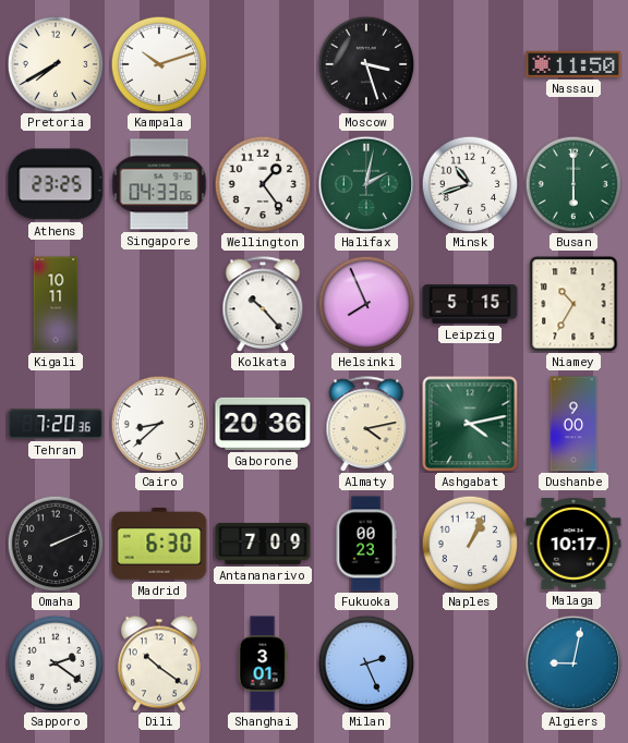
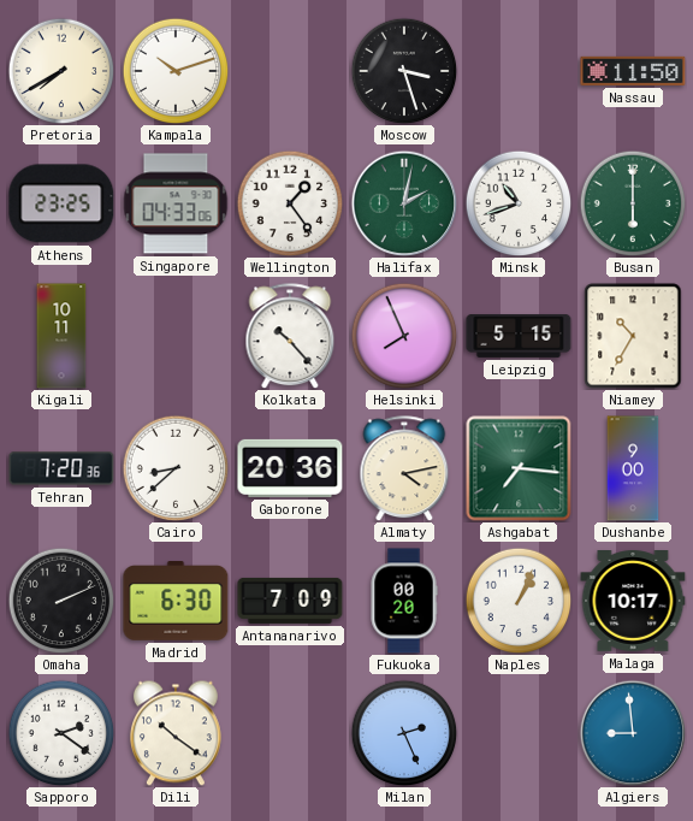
Ashgabat: 4:13 -> 7:16
Fukuoka: 00:23 -> 00:20
Shanghai: 3:01 -> none
Algiers: 9:02 -> 8:59
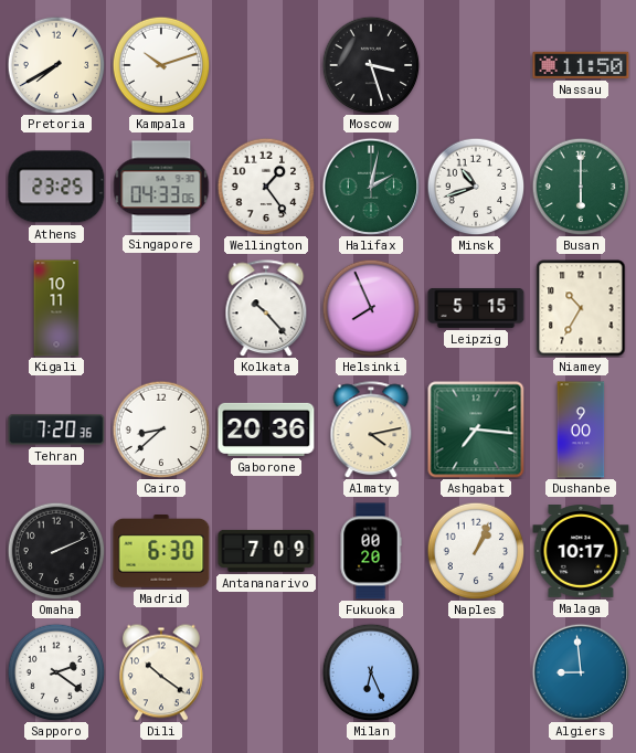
Milan: 2:26 -> 6:26
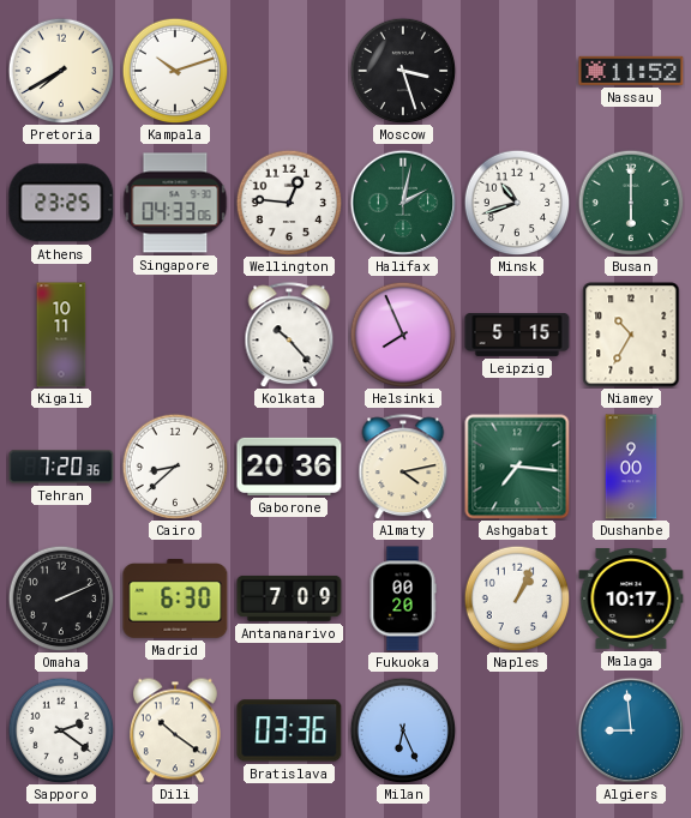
Nassau: 11:50 -> 11:52
Wellington: 1:24 -> 12:46
Bratislava: none -> 03:36
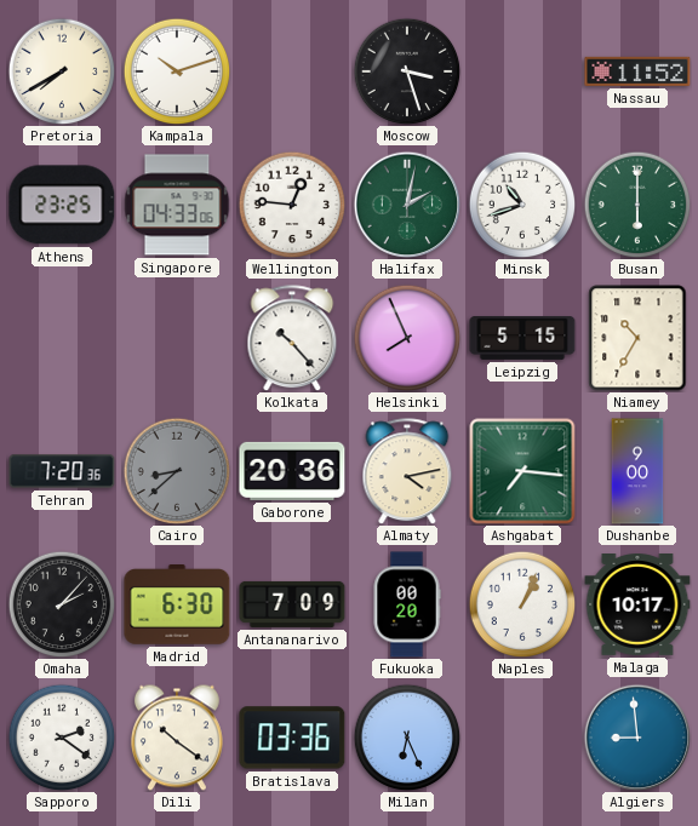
Kigali: 10:11 -> none
Cairo dial: white -> grey
Omaha: 2:11 -> 2:07
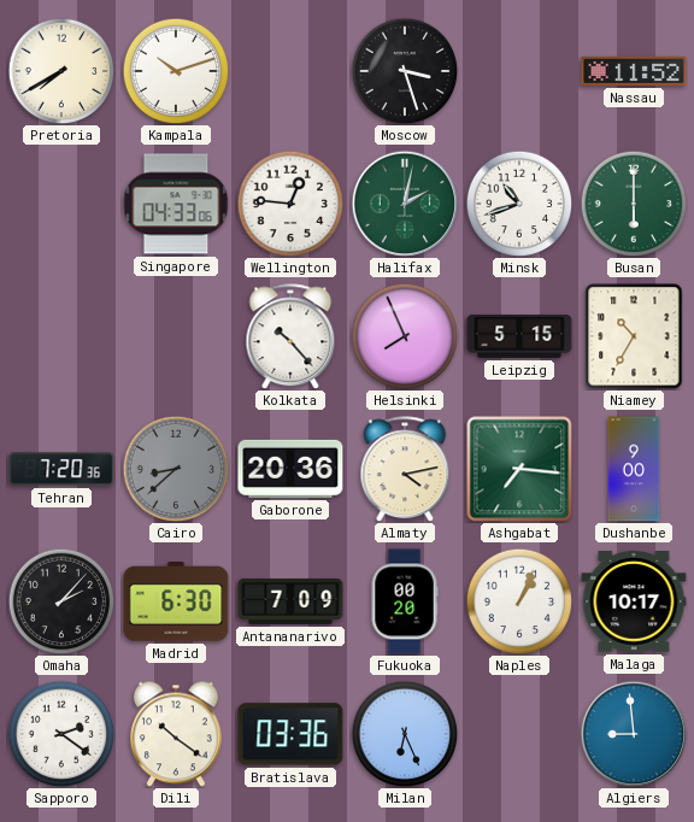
Athens: 23:25 -> none
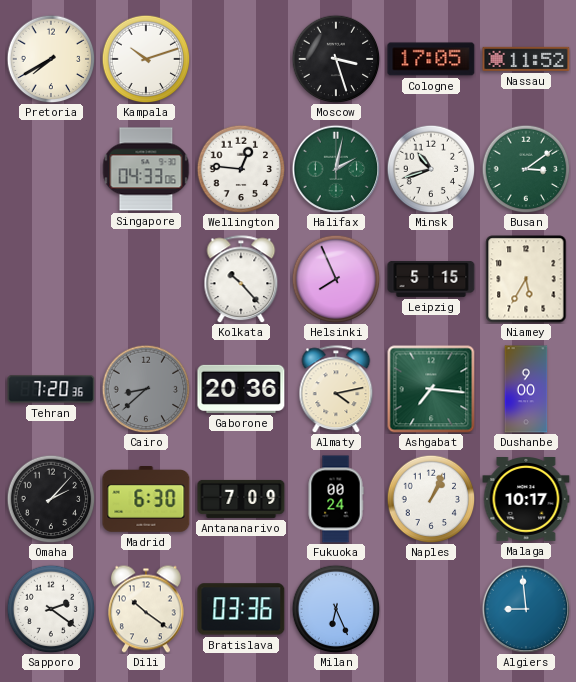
Cologne: none -> 17:05
Busan: 6:00 -> 3:09
Niamey: 10:35 -> 5:35
Fukuoka: 00:20 -> 00:24
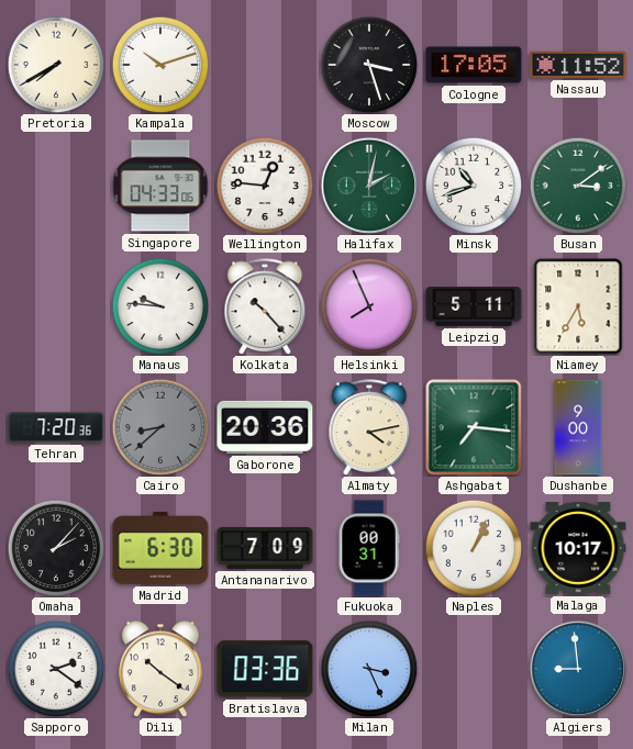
Manaus: none -> 9:46
Leipzig: 5:15 -> 5:11
Fukuoka: 00:24 -> 00:31
Milan: 6:26 -> 3:26
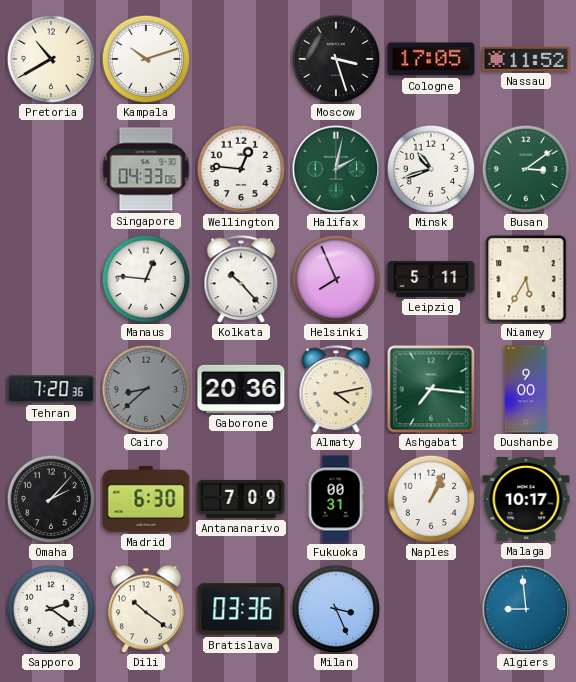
Pretoria: 7:40 -> 10:40
Manaus: 9:46 -> 12:46
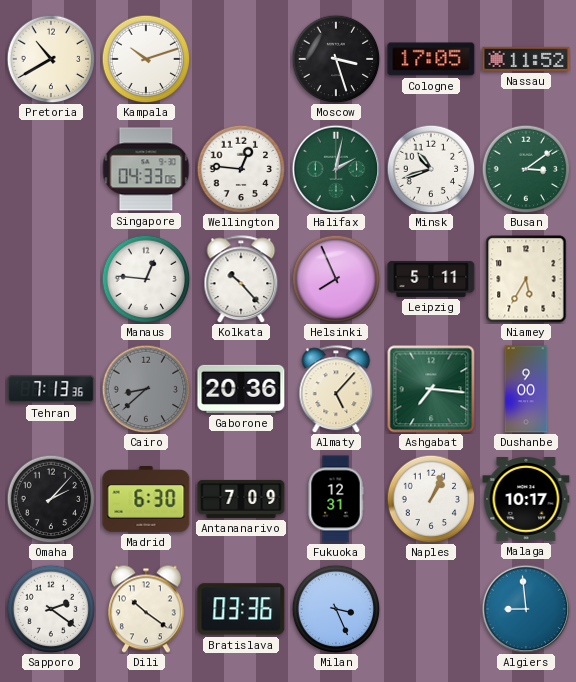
Tehran: 7:20 -> 7:13
Almaty: 4:13 -> 5:07
Fukuoka: 00:31 -> 12:31
